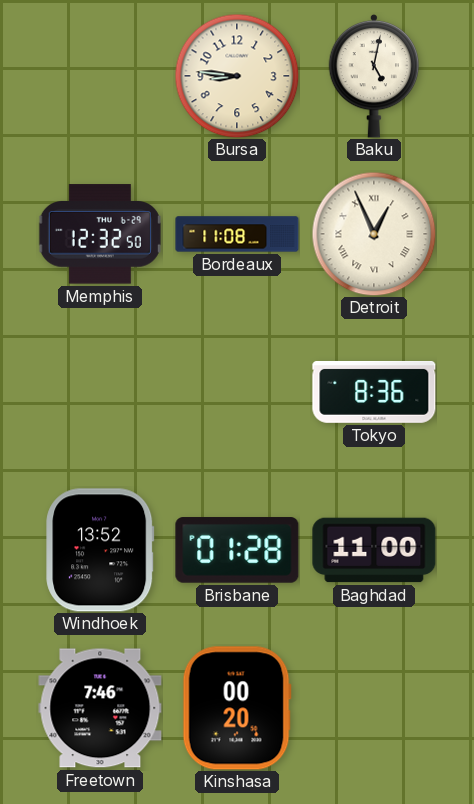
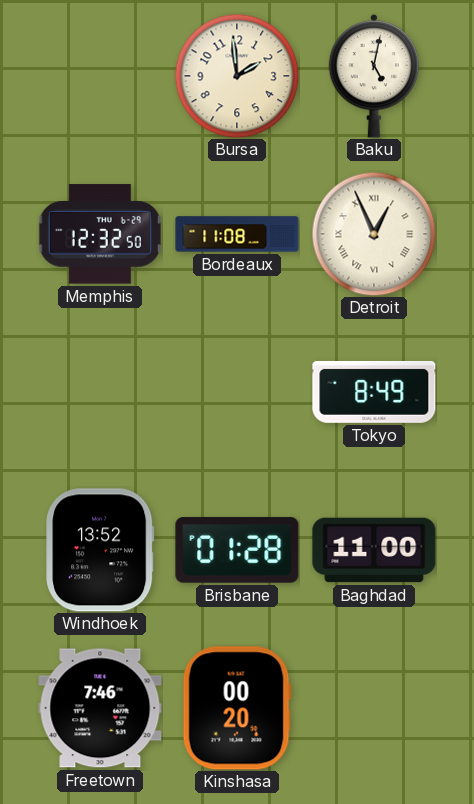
Bursa: 8:46 -> 1:59
Tokyo: 8:36 -> 8:49
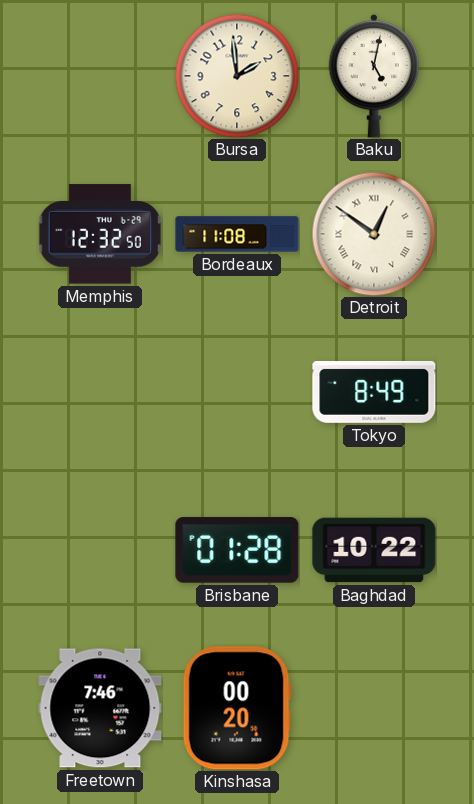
Detroit: 12:56 -> 12:51
Windhoek: 13:52 -> none
Baghdad: 11:00 -> 10:22
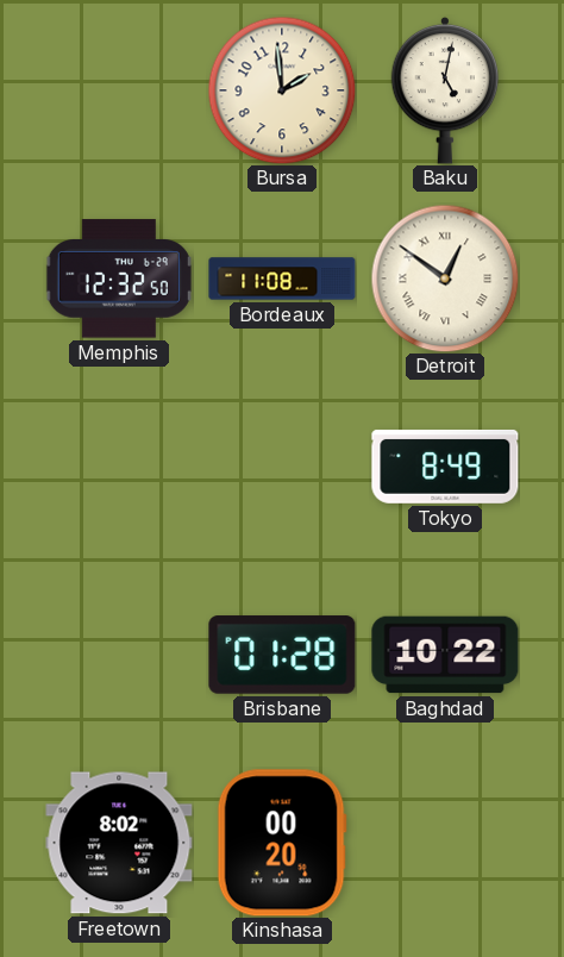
Freetown: 7:46 -> 8:02
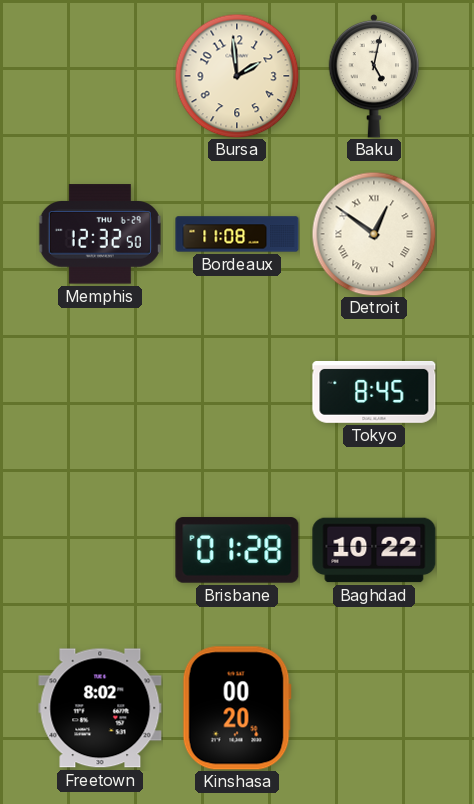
Tokyo: 8:49 -> 8:45
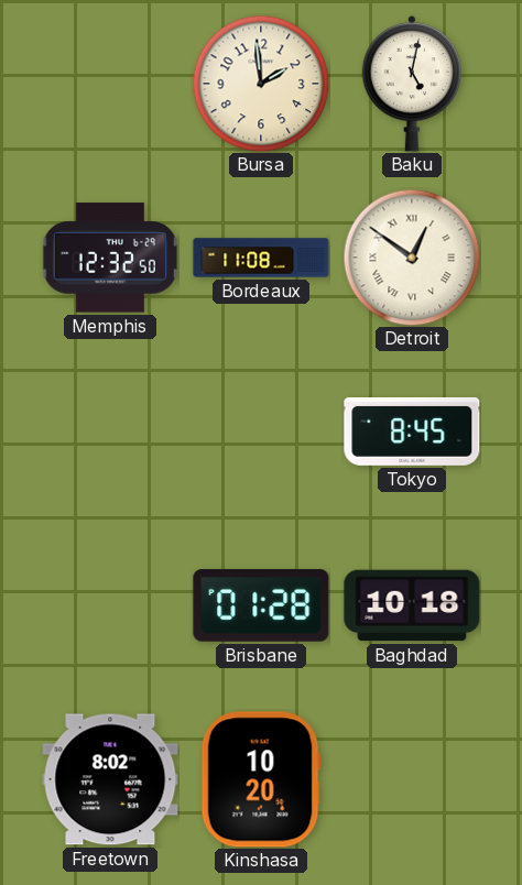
Baghdad: 10:22 -> 10:18
Kinshasa: 00:20 -> 10:20
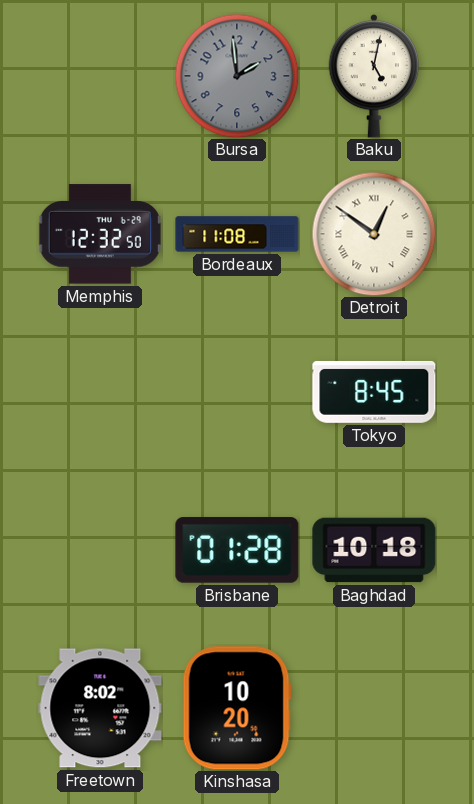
Bursa dial: cream -> grey
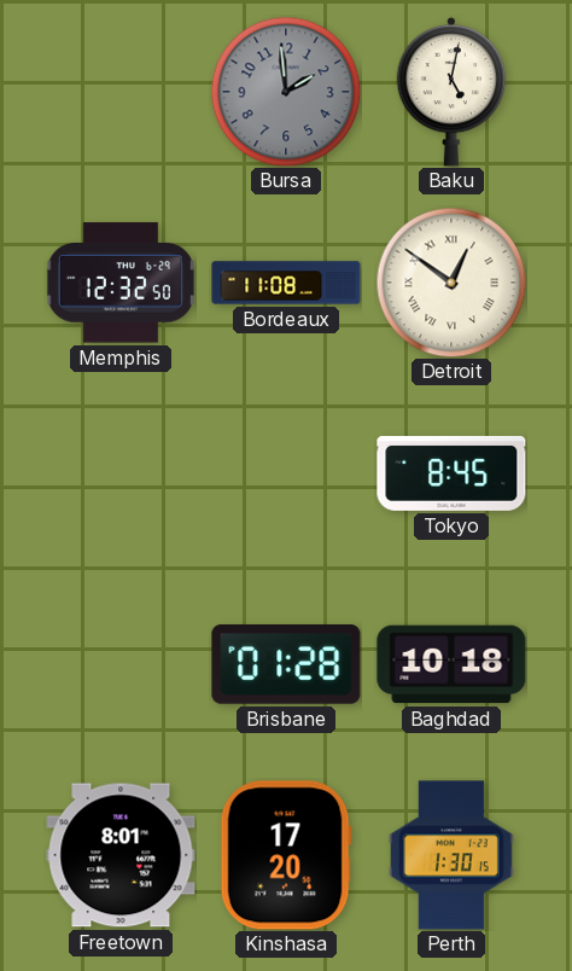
Freetown: 8:02 -> 8:01
Kinshasa: 10:20 -> 17:20
Perth: none -> 1:30
